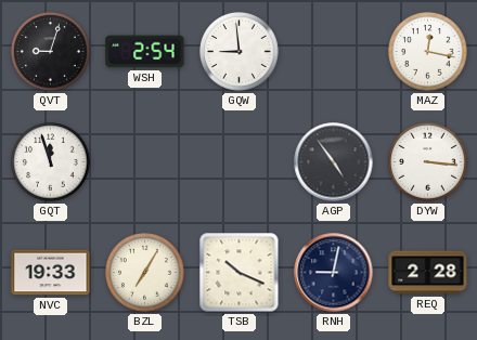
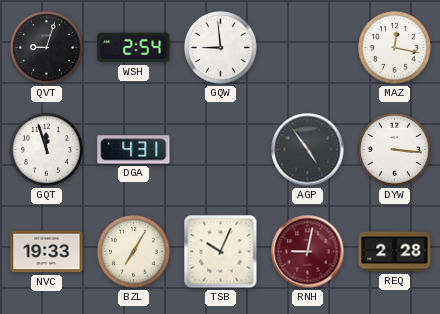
DGA: none -> 4:31
TSB: 10:19 -> 10:04
RNH dial: navy -> burgundy
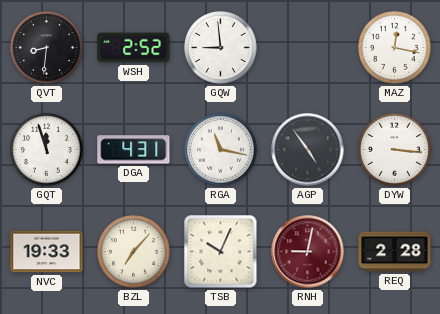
QVT: 9:03 -> 8:31
WSH: 2:54 -> 2:52
RGA: none -> 11:17
BZL: 7:05 -> 7:07
